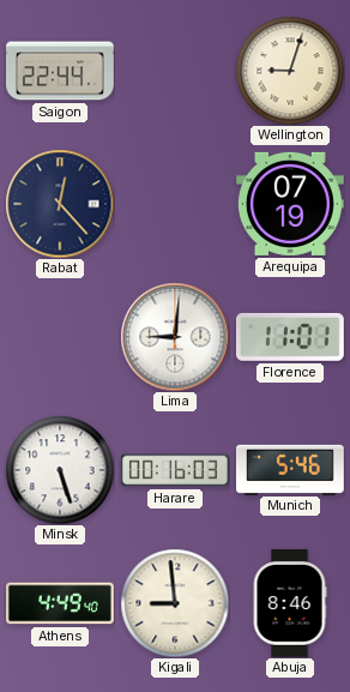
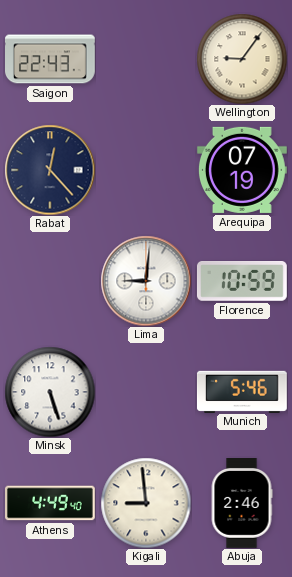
Saigon: 22:44 -> 22:43
Wellington: 9:03 -> 9:06
Florence: 11:01 -> 10:59
Harare: 00:16 -> none
Abuja: 8:46 -> 2:46
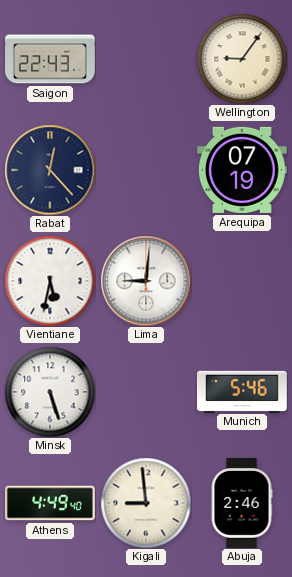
Vientiane: none -> 5:32
Florence: 10:59 -> none
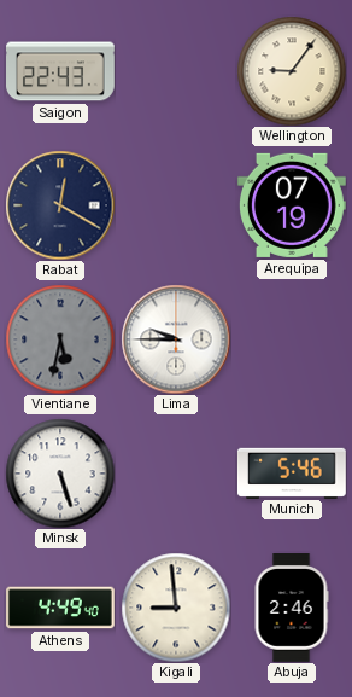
Rabat: 12:23 -> 12:20
Vientiane dial: white -> grey
Lima: 9:01 -> 9:45
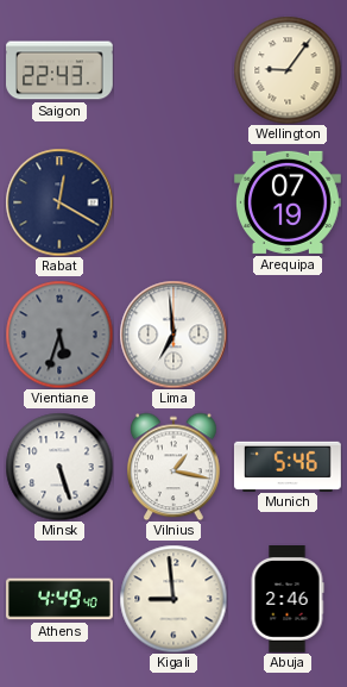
Vientiane: 5:32 -> 5:33
Lima: 9:45 -> 6:59
Vilnius: none -> 1:17
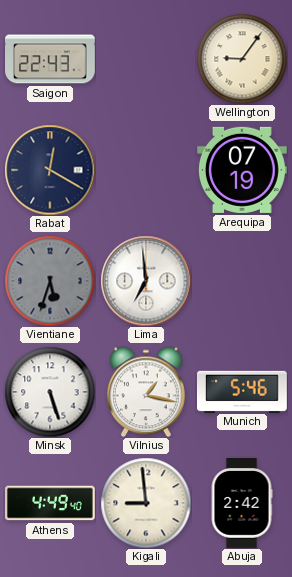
Abuja: 2:46 -> 2:42
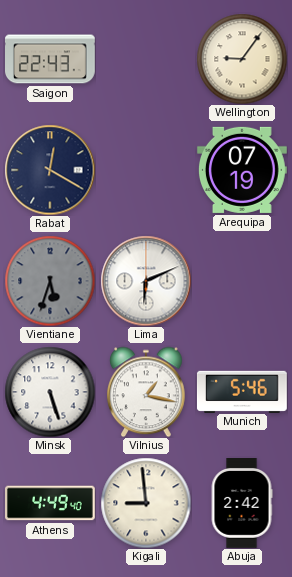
Lima: 6:59 -> 6:11
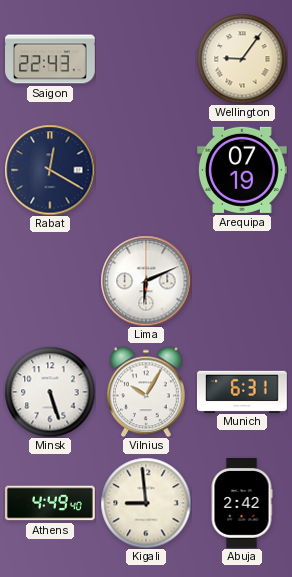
Vientiane: 5:33 -> none
Vilnius: 1:17 -> 10:05
Munich: 5:46 -> 6:31
